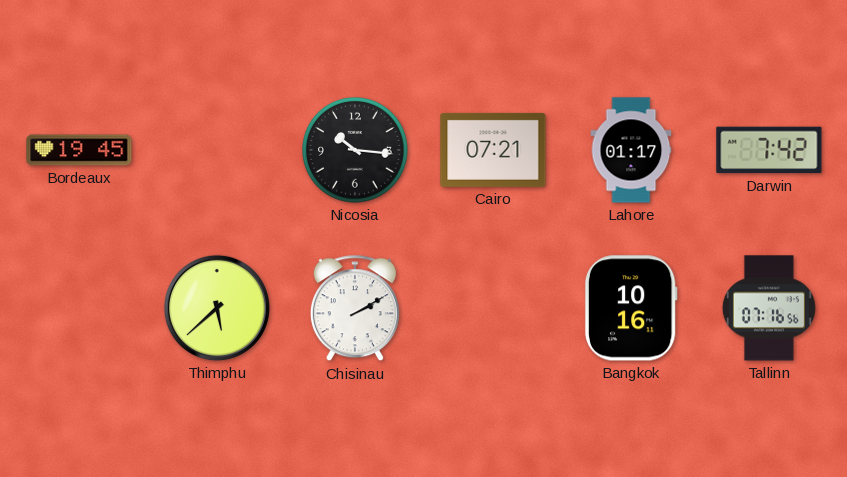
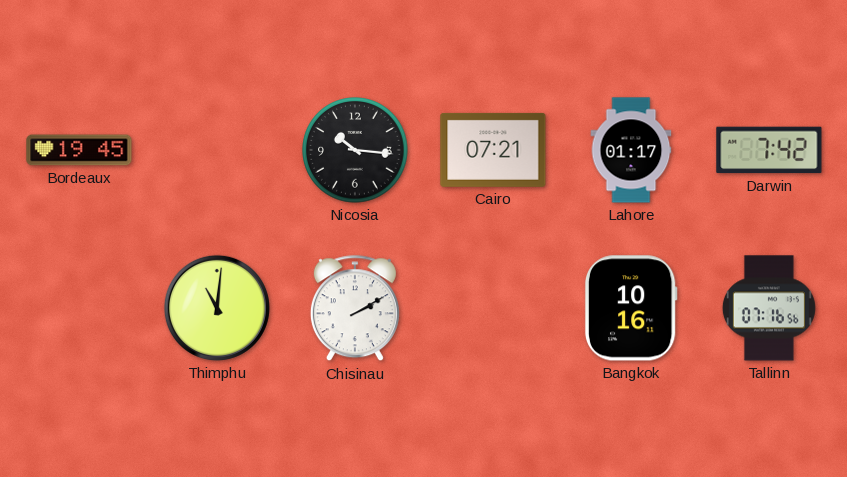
Thimphu: 5:38 -> 11:01
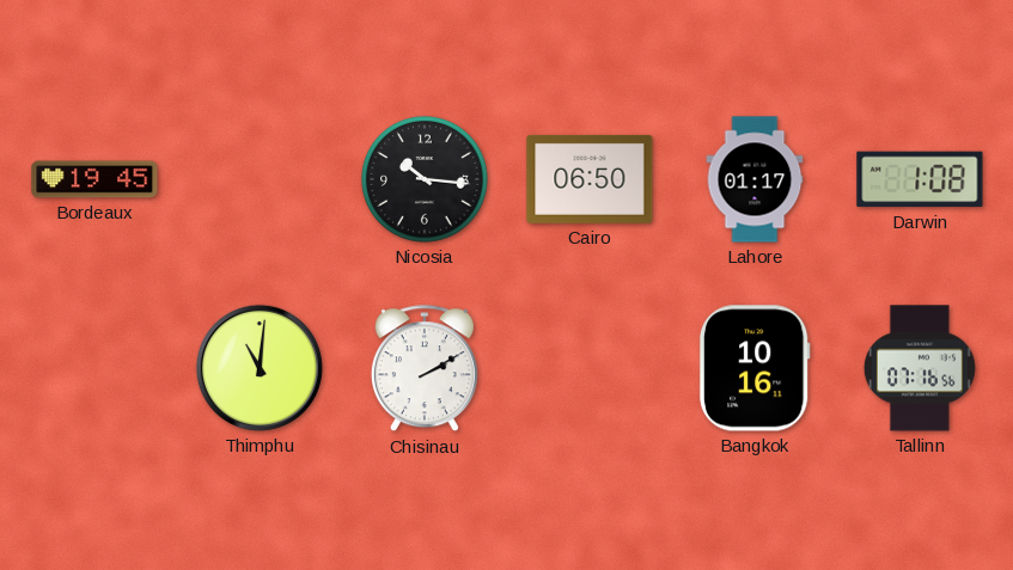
Cairo: 07:21 -> 06:50
Darwin: 7:42 -> 1:08
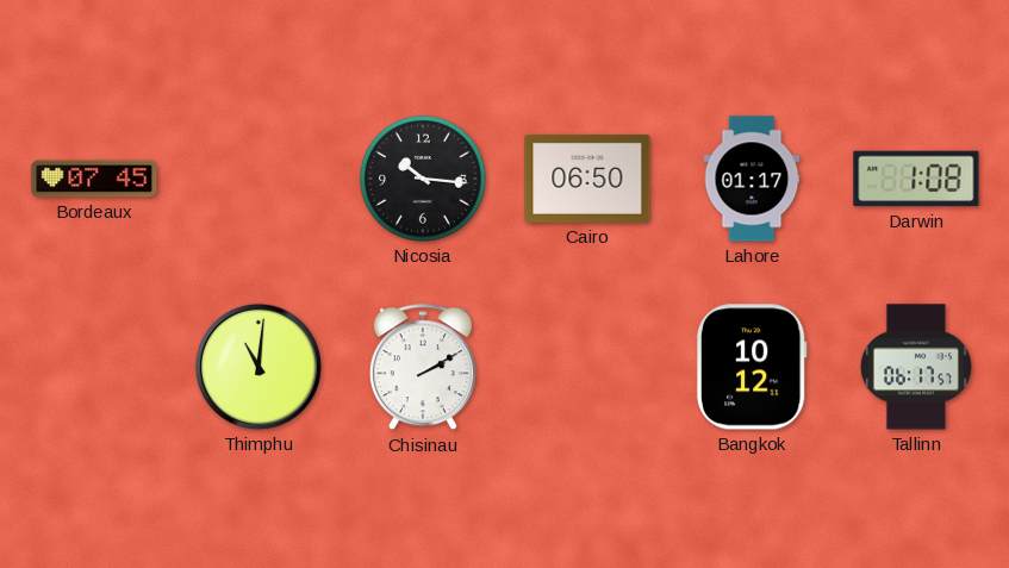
Bordeaux: 19:45 -> 07:45
Bangkok: 10:16 -> 10:12
Tallinn: 07:16 -> 06:17
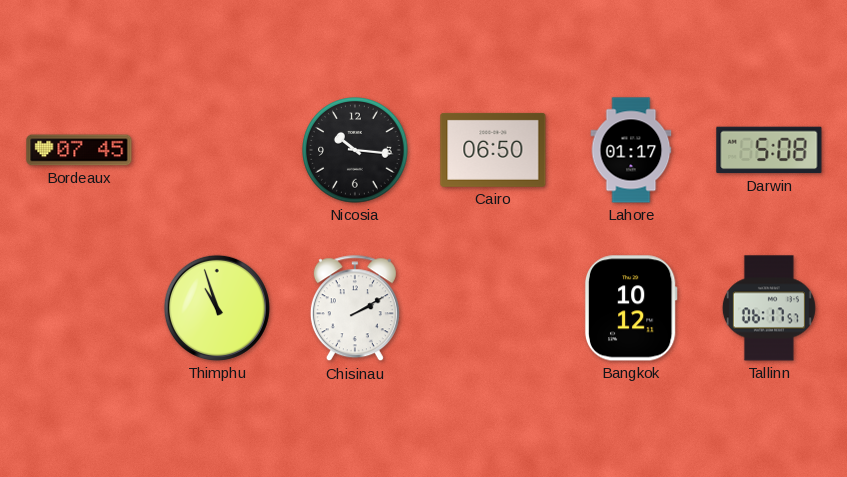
Darwin: 1:08 -> 5:08
Thimphu: 11:01 -> 10:57
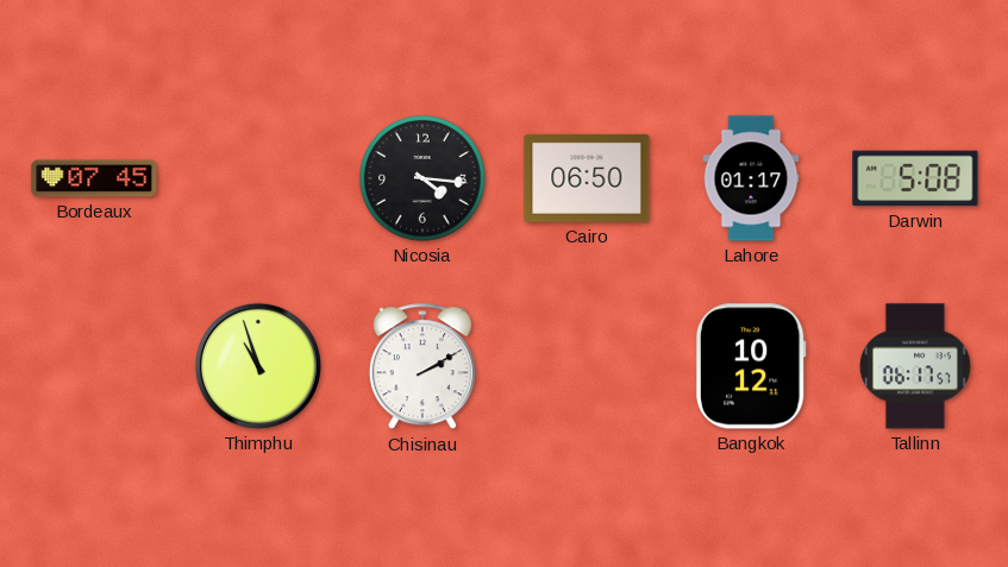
Nicosia: 10:16 -> 4:16
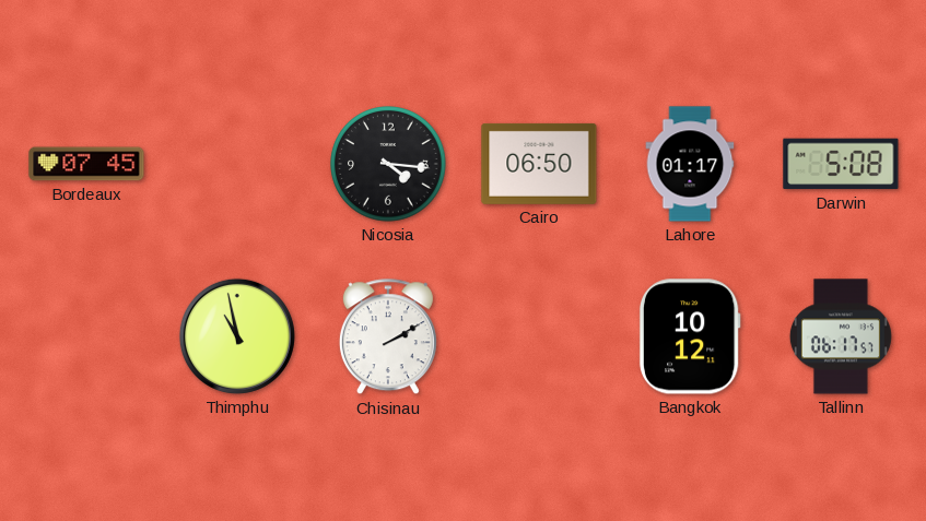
Thimphu: 10:57 -> 10:58
